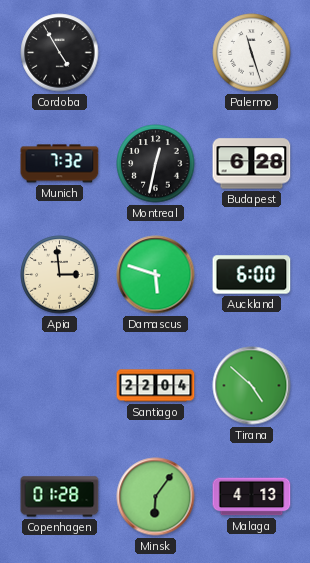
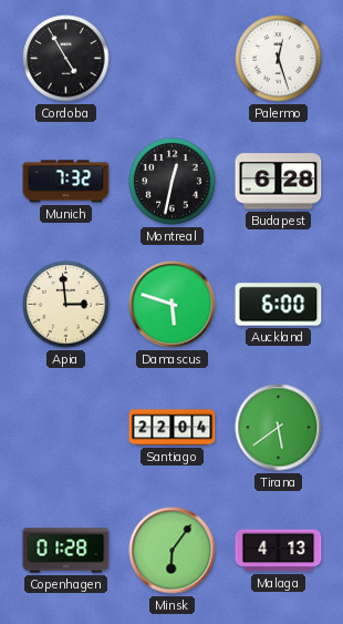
Palermo: 11:27 -> 12:27
Tirana: 4:52 -> 5:39
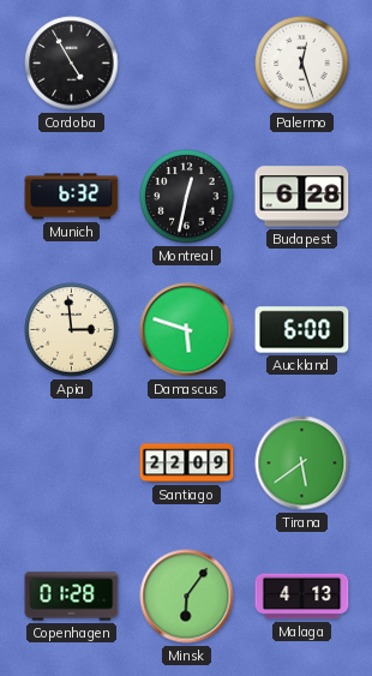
Munich: 7:32 -> 6:32
Santiago: 22:04 -> 22:09
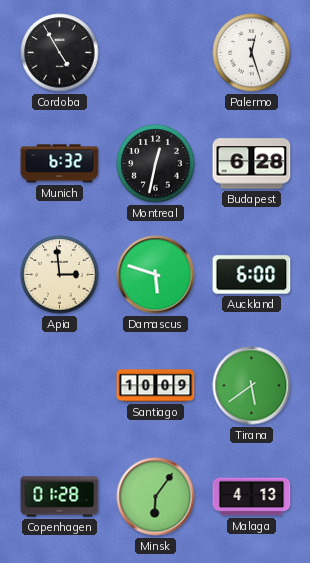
Santiago: 22:09 -> 10:09
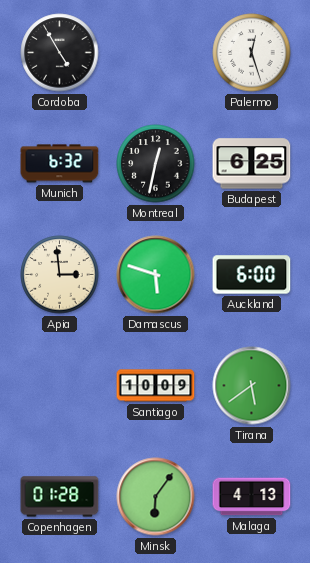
Budapest: 6:28 -> 6:25
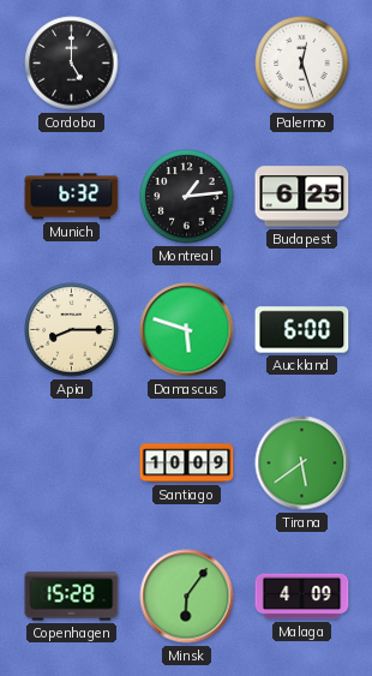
Cordoba: 4:55 -> 5:00
Montreal: 12:32 -> 1:14
Apia: 2:59 -> 8:15
Copenhagen: 01:28 -> 15:28
Malaga: 4:13 -> 4:09
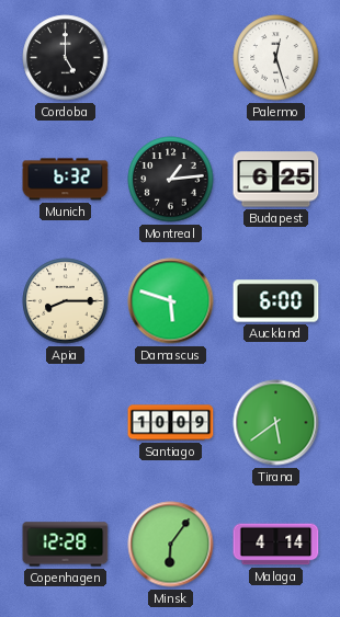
Copenhagen: 15:28 -> 12:28
Malaga: 4:09 -> 4:14
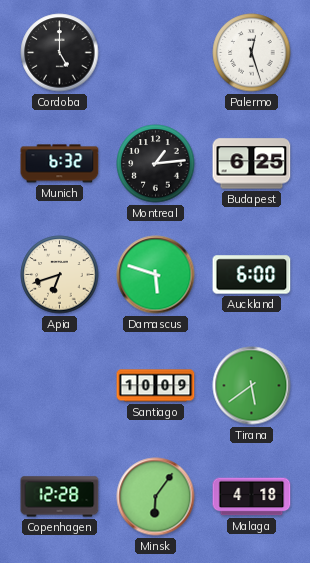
Apia: 8:15 -> 6:42
Malaga: 4:14 -> 4:18
